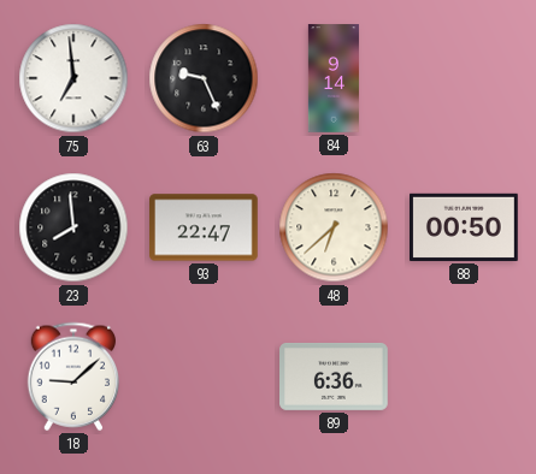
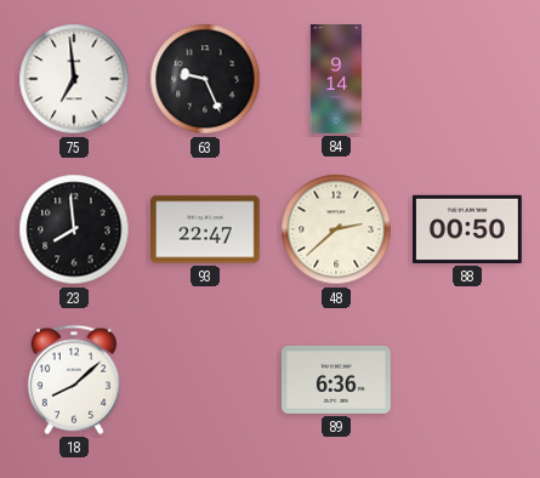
48: 6:38 -> 2:38
18: 9:08 -> 8:08
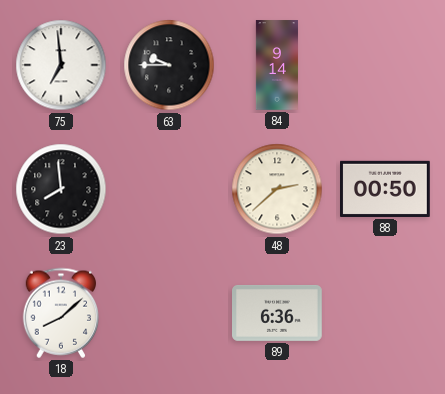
63: 9:26 -> 9:45
93: 22:47 -> none
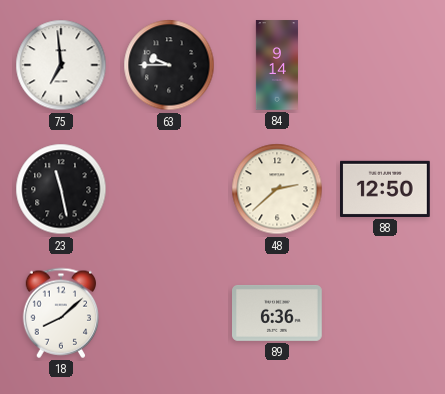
23: 7:59 -> 11:28
88: 00:50 -> 12:50
